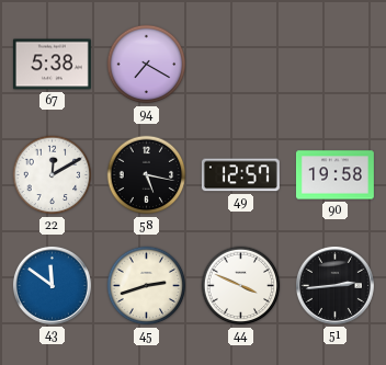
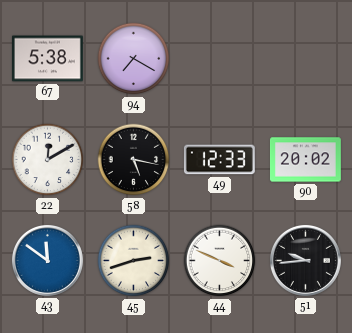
49: 12:57 -> 12:33
90: 19:58 -> 20:02
51: 2:44 -> 9:44
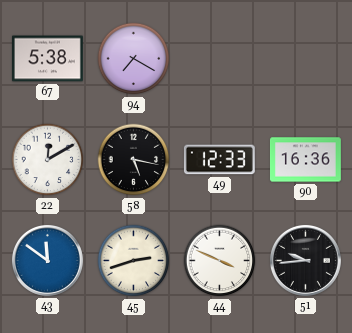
90: 20:02 -> 16:36
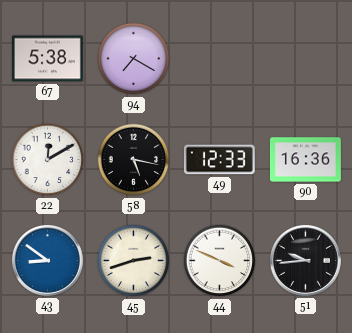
43: 11:51 -> 8:51
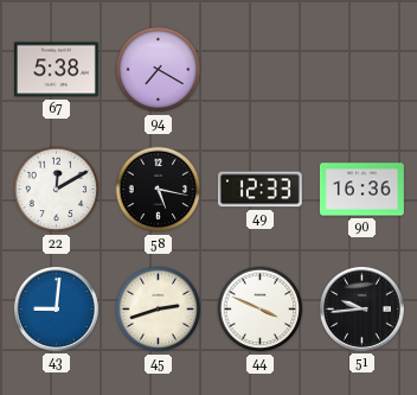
43: 8:51 -> 9:01
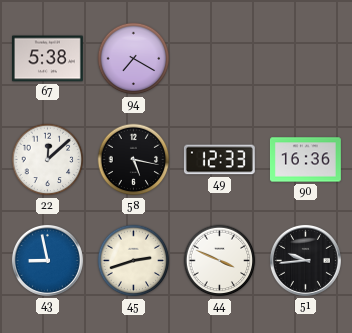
22: 12:10 -> 12:08
43: 9:01 -> 8:58
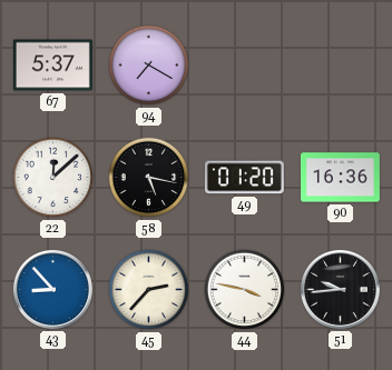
67: 5:38 -> 5:37
49: 12:33 -> 01:20
43: 8:58 -> 8:53
45: 2:42 -> 2:37
44: 3:49 -> 3:47
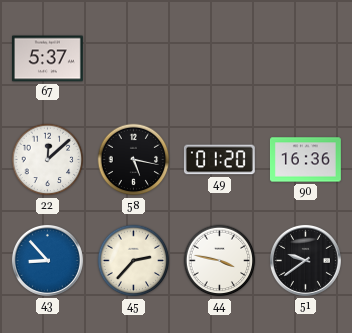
94: 7:20 -> none
51: 9:44 -> 9:39
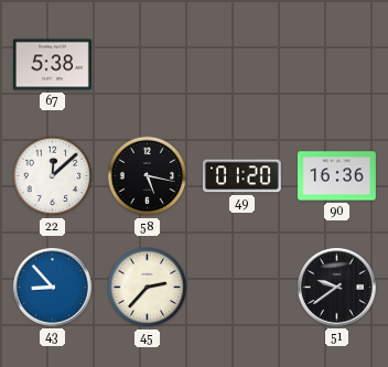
67: 5:37 -> 5:38
44: 3:47 -> none
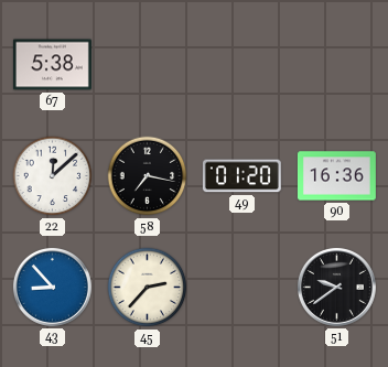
58: 5:17 -> 7:17
